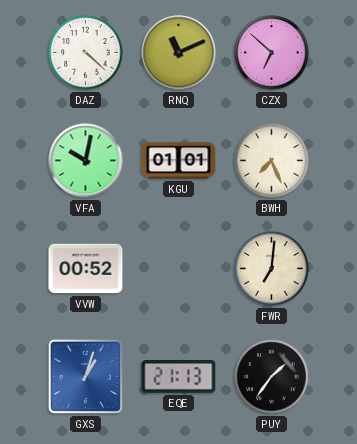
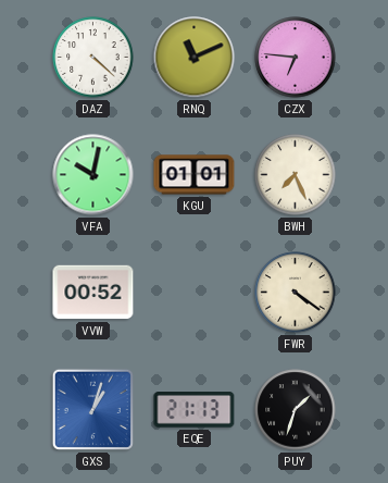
CZX: 6:52 -> 6:46
FWR: 7:01 -> 4:21
PUY: 1:36 -> 1:33
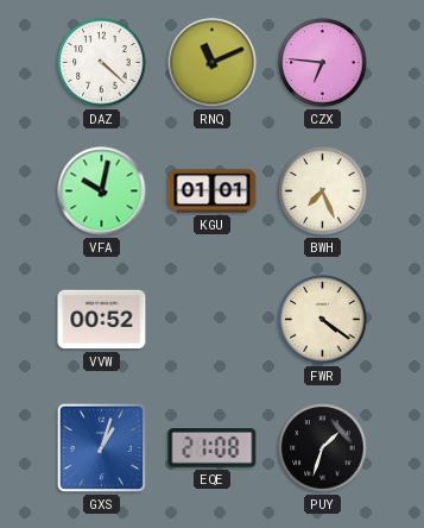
EQE: 21:13 -> 21:08
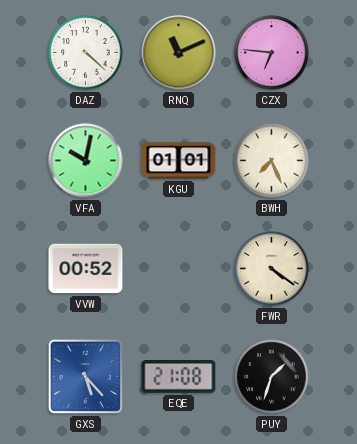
GXS: 1:03 -> 5:23
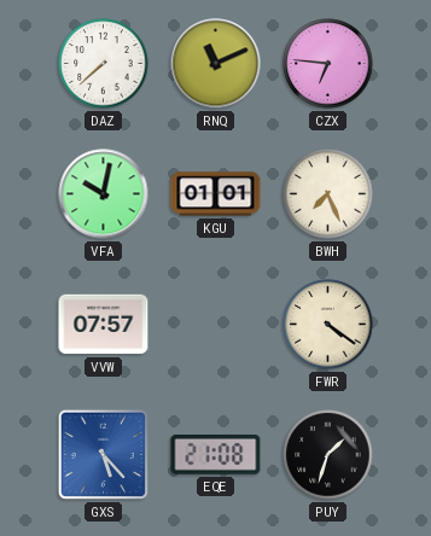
DAZ: 4:22 -> 7:38
VVW: 00:52 -> 07:57
